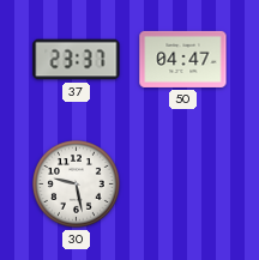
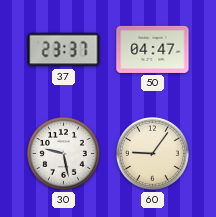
60: none -> 9:06
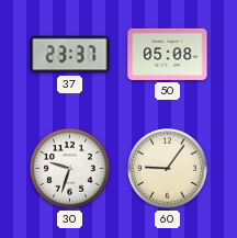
50: 04:47 -> 05:08
30: 9:28 -> 9:33
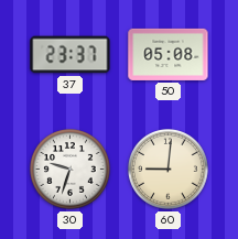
60: 9:06 -> 9:01
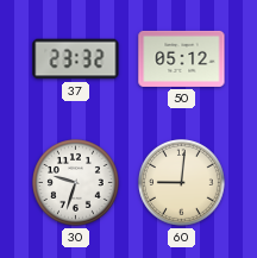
37: 23:37 -> 23:32
50: 05:08 -> 05:12
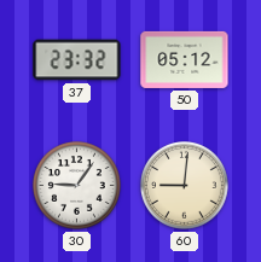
30: 9:33 -> 9:06
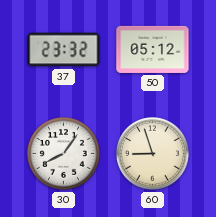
30: 9:06 -> 8:06
60: 9:01 -> 8:57
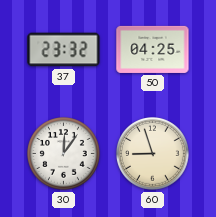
50: 05:12 -> 04:25
30: 8:06 -> 12:06
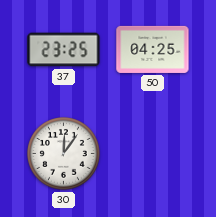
37: 23:32 -> 23:25
60: 8:57 -> none
